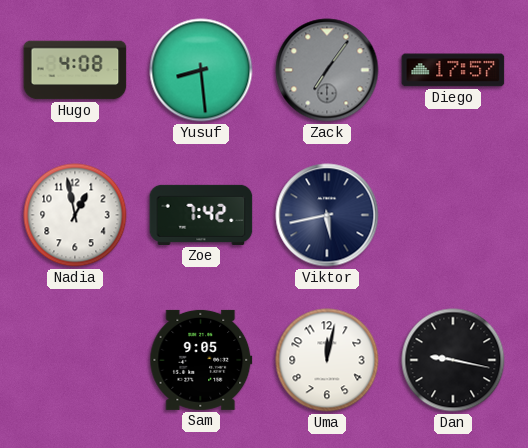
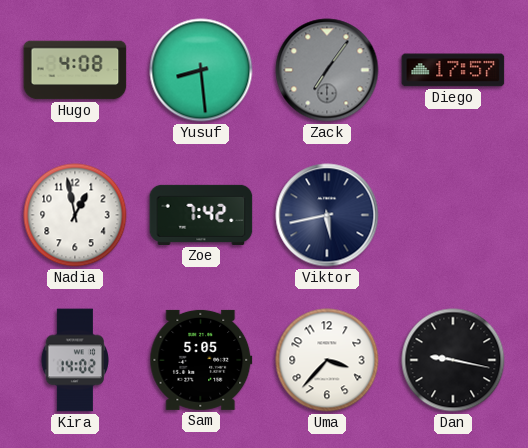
Kira: none -> 14:02
Sam: 9:05 -> 5:05
Uma: 12:02 -> 3:37
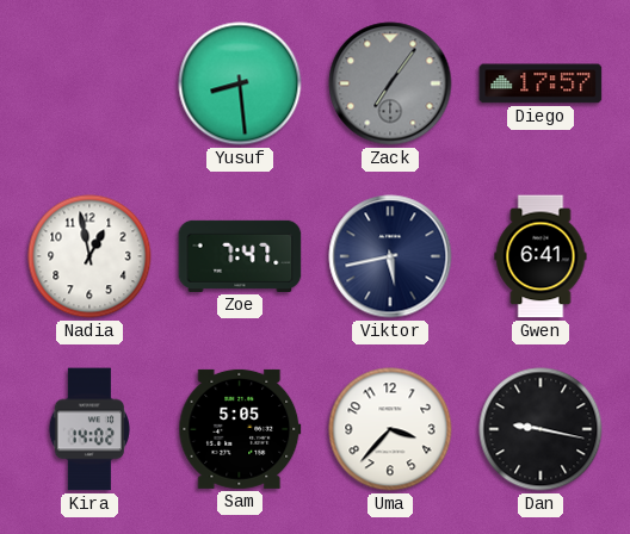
Hugo: 4:08 -> none
Zoe: 7:42 -> 7:47
Gwen: none -> 6:41
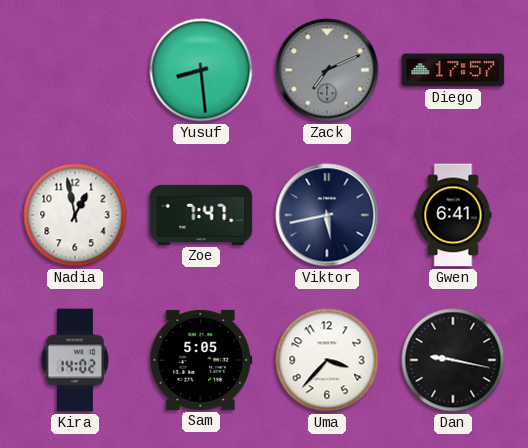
Zack: 7:06 -> 7:11
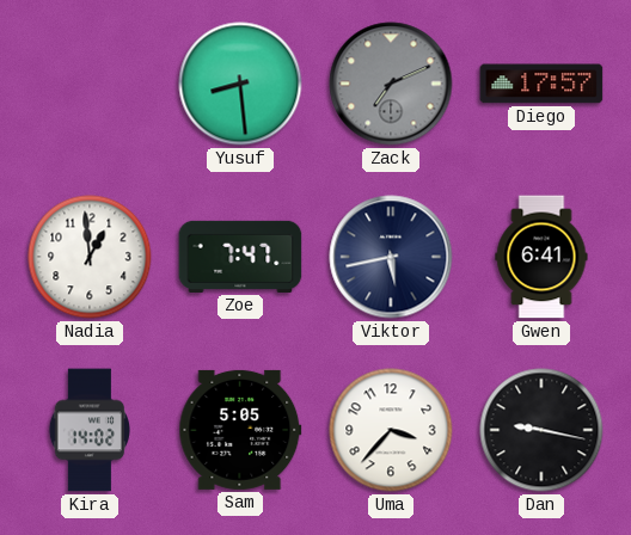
Nadia: 12:58 -> 12:59
